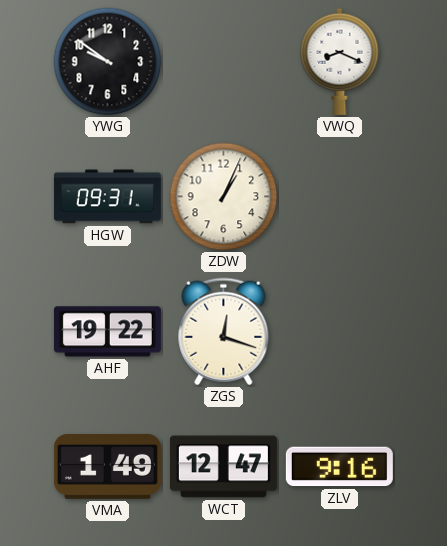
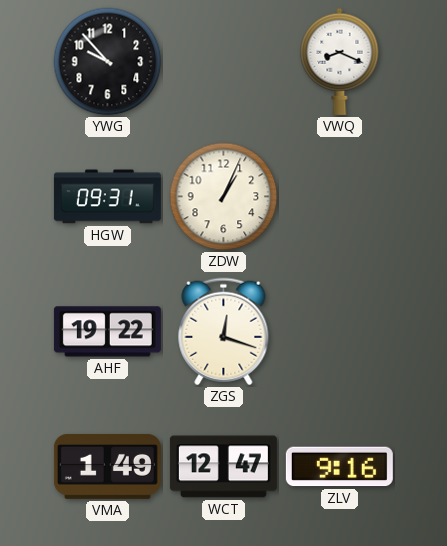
YWG: 9:51 -> 9:53
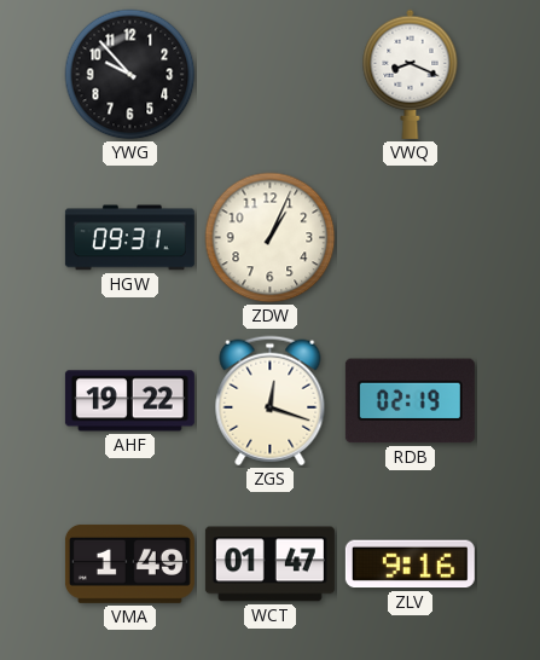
RDB: none -> 02:19
WCT: 12:47 -> 01:47
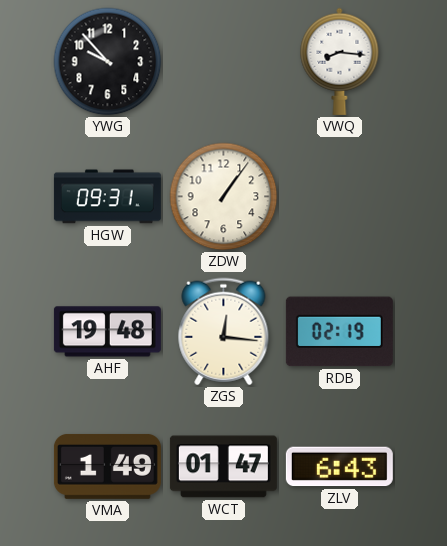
VWQ: 8:19 -> 8:16
ZDW: 1:04 -> 1:06
AHF: 19:22 -> 19:48
ZGS: 12:18 -> 12:16
ZLV: 9:16 -> 6:43
